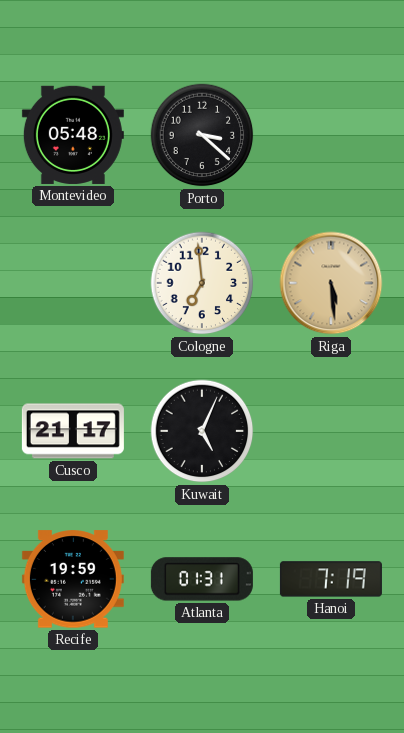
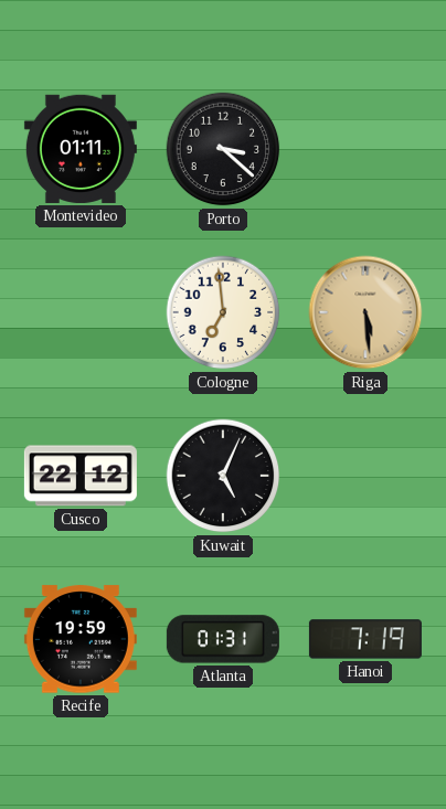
Montevideo: 05:48 -> 01:11
Cusco: 21:17 -> 22:12
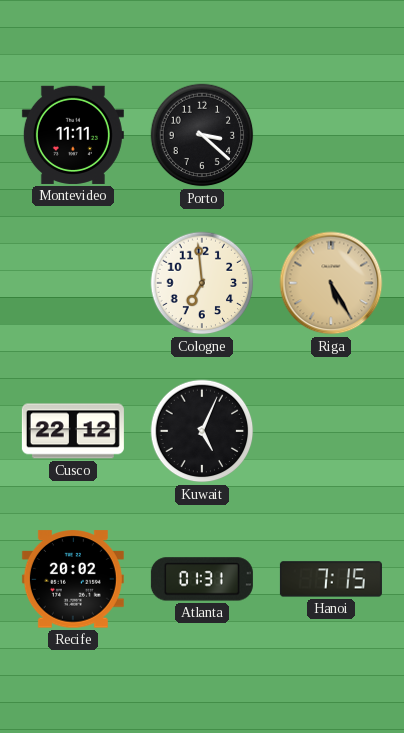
Montevideo: 01:11 -> 11:11
Riga: 5:29 -> 5:25
Recife: 19:59 -> 20:02
Hanoi: 7:19 -> 7:15
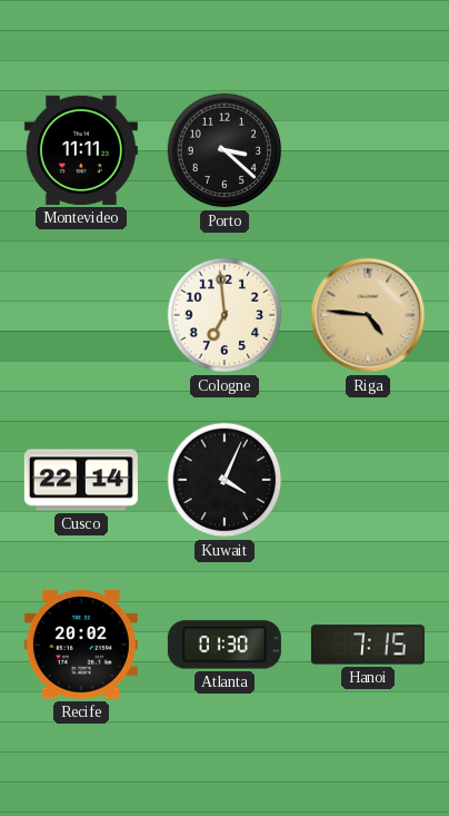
Riga: 5:25 -> 4:46
Cusco: 22:12 -> 22:14
Kuwait: 5:04 -> 4:04
Atlanta: 01:31 -> 01:30
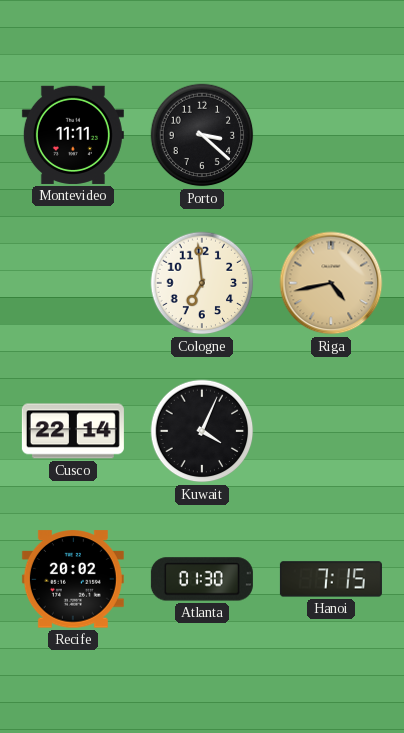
Riga: 4:46 -> 4:43
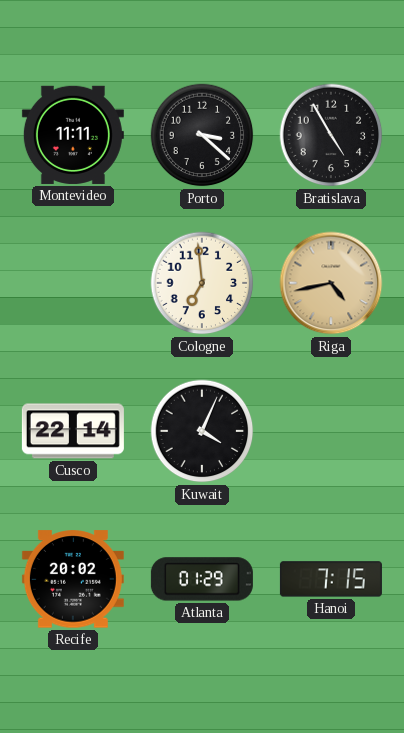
Bratislava: none -> 4:55
Atlanta: 01:30 -> 01:29
